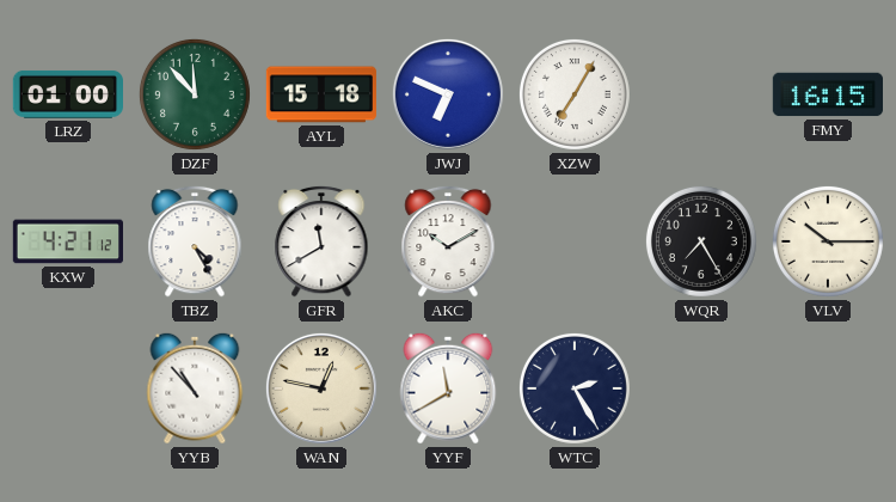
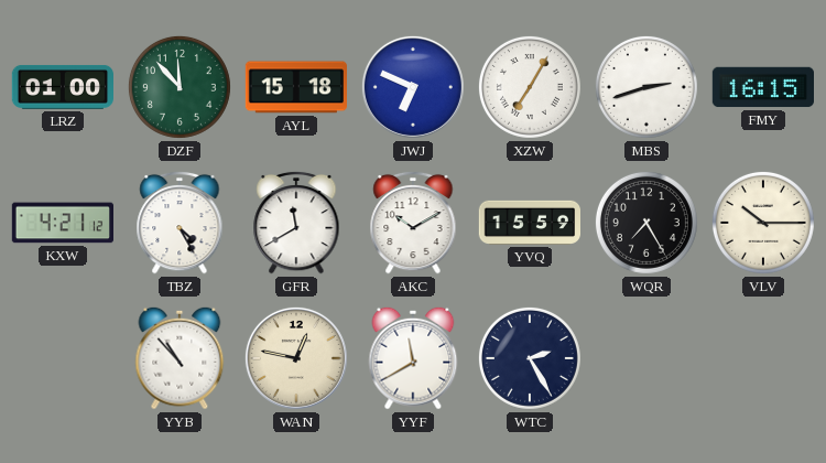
MBS: none -> 2:42
YVQ: none -> 15:59
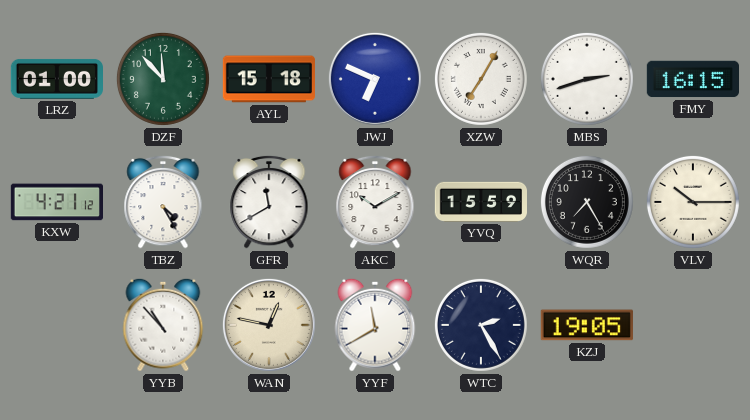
KZJ: none -> 19:05
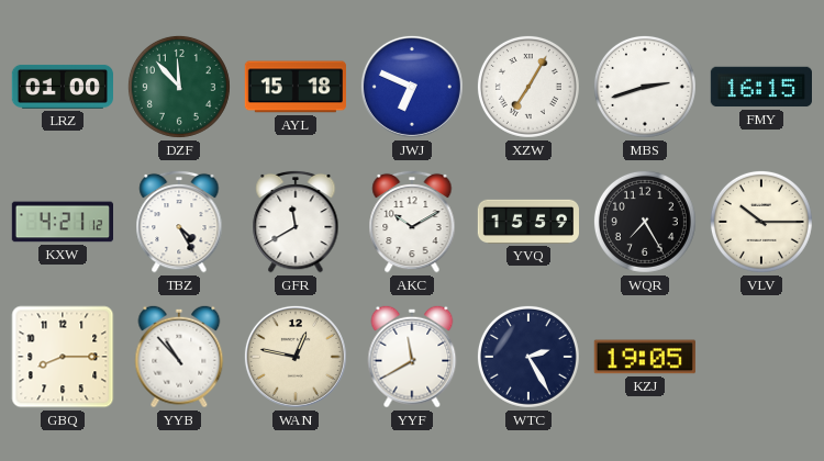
GBQ: none -> 8:15
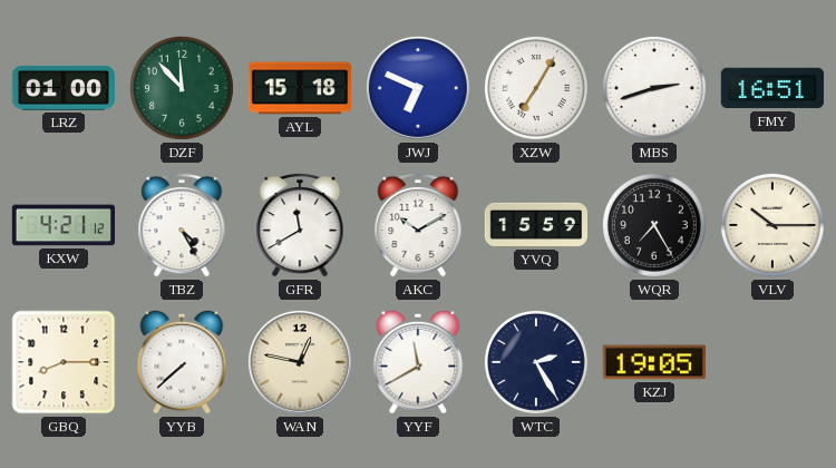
FMY: 16:15 -> 16:51
YYB: 10:53 -> 7:38
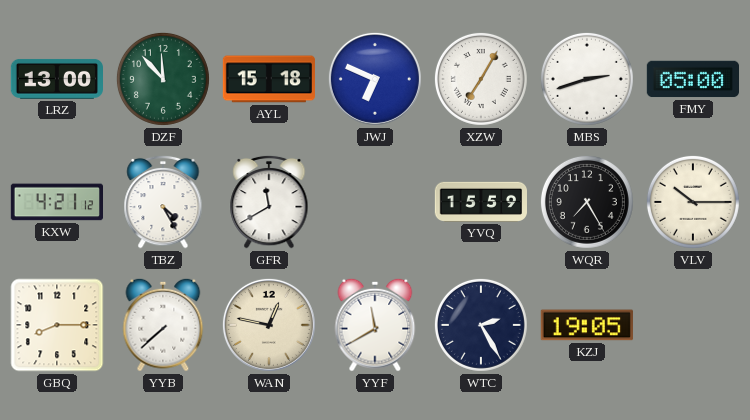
LRZ: 01:00 -> 13:00
FMY: 16:51 -> 05:00
AKC: 10:10 -> none
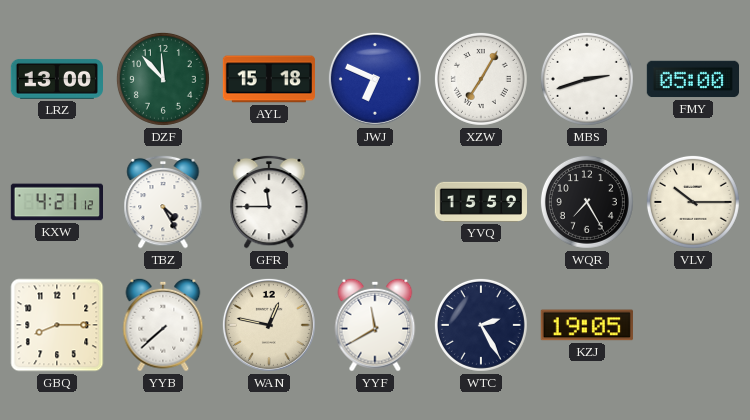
GFR: 11:40 -> 11:45
